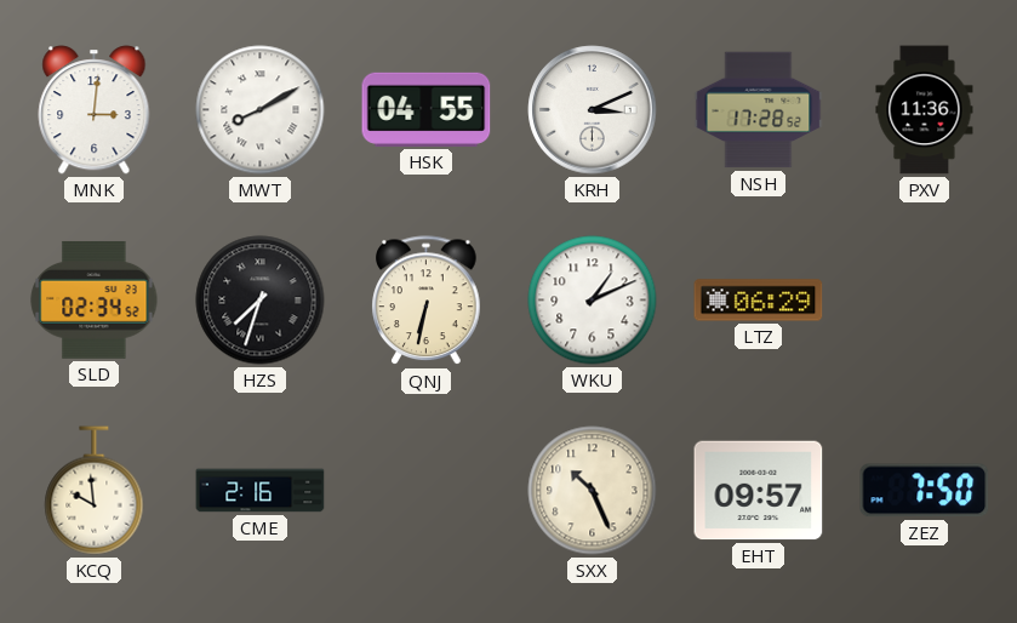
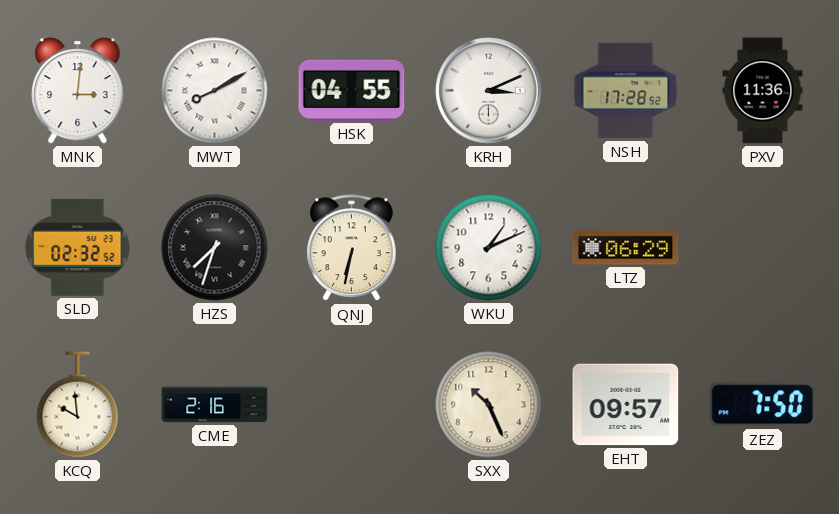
SLD: 02:34 -> 02:32
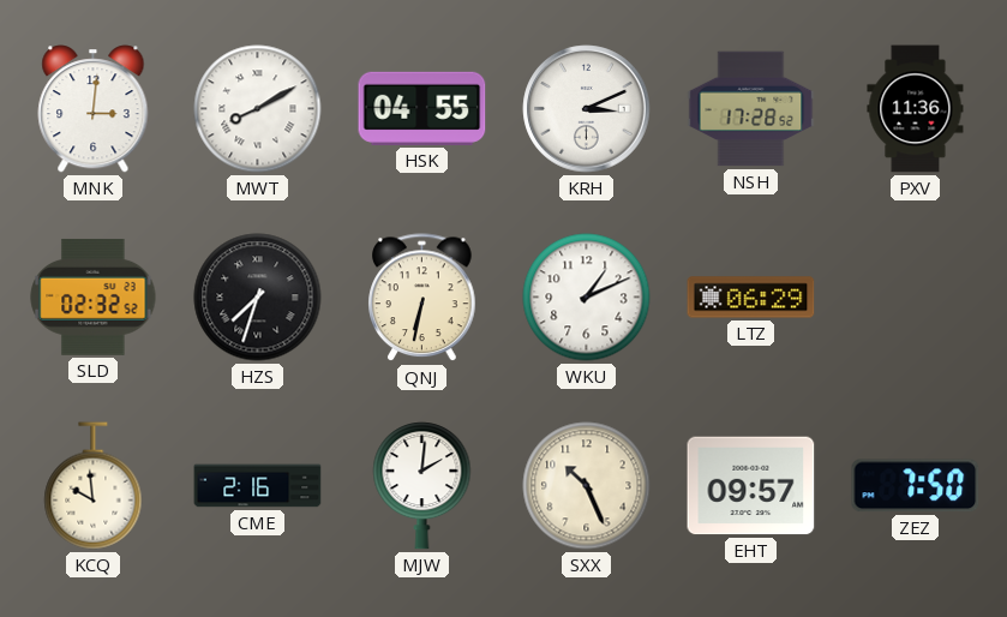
MJW: none -> 2:01
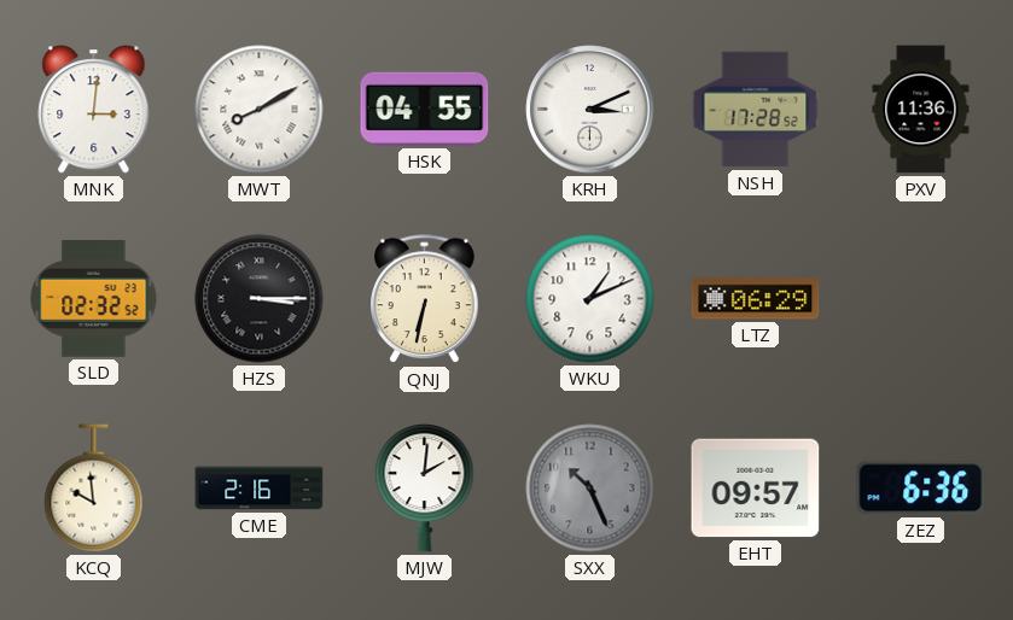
HZS: 7:33 -> 3:15
SXX dial: cream -> grey
ZEZ: 7:50 -> 6:36
